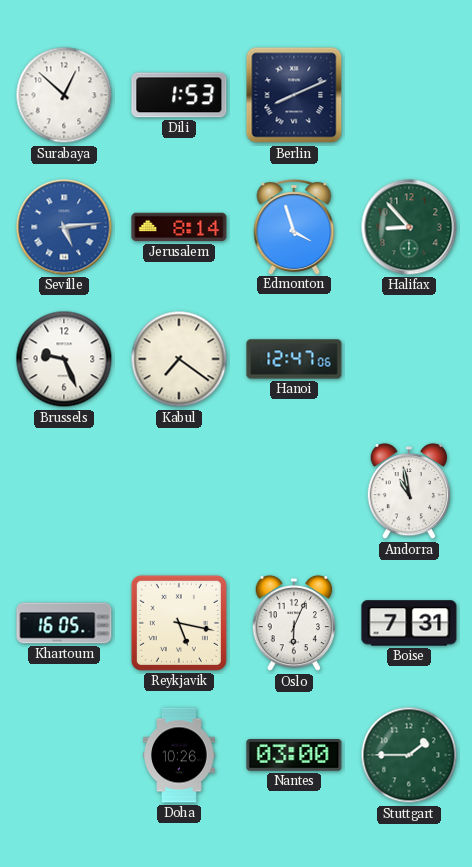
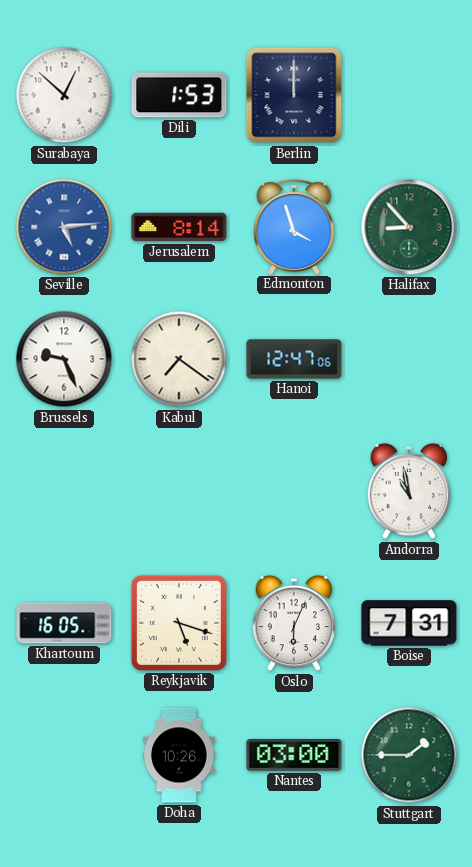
Berlin: 8:11 -> 12:00
Reykjavik: 5:17 -> 5:18
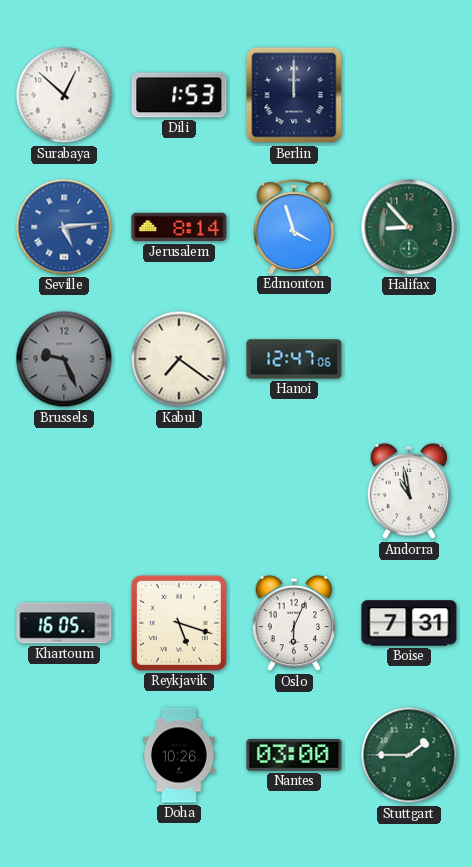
Brussels dial: white -> grey
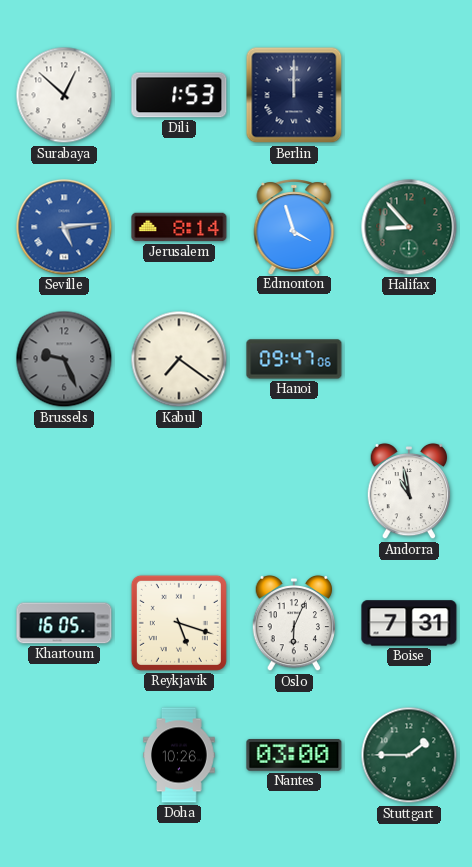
Hanoi: 12:47 -> 09:47
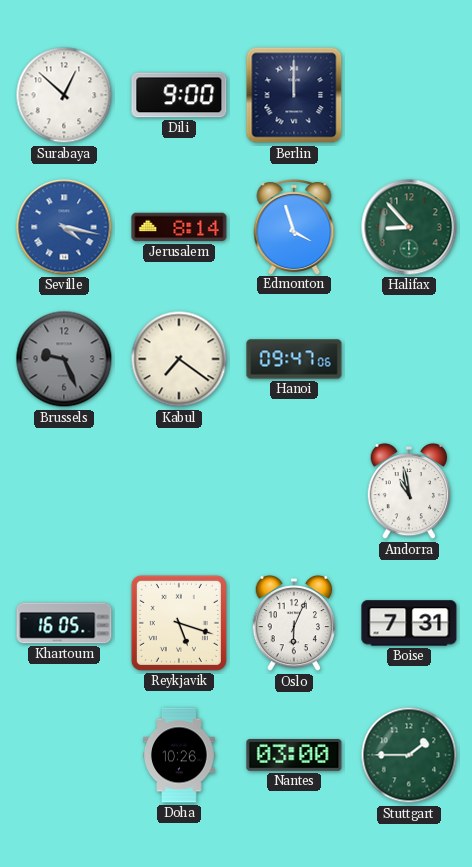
Dili: 1:53 -> 9:00
Seville: 5:14 -> 4:17
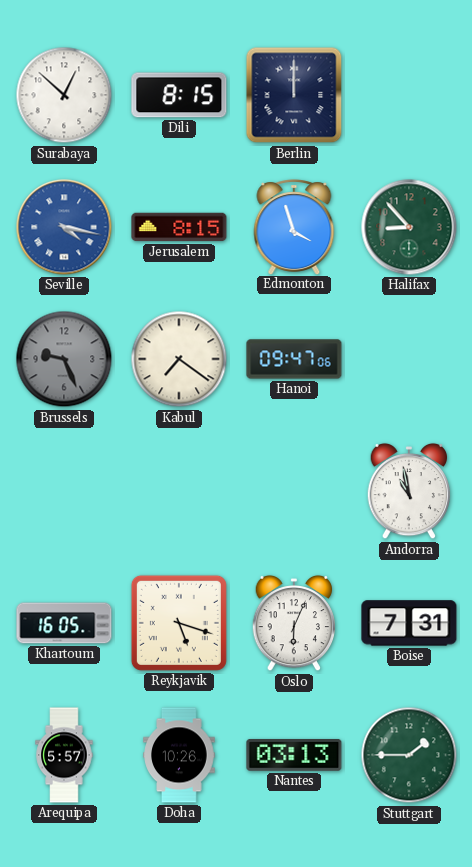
Dili: 9:00 -> 8:15
Jerusalem: 8:14 -> 8:15
Arequipa: none -> 5:57
Nantes: 03:00 -> 03:13
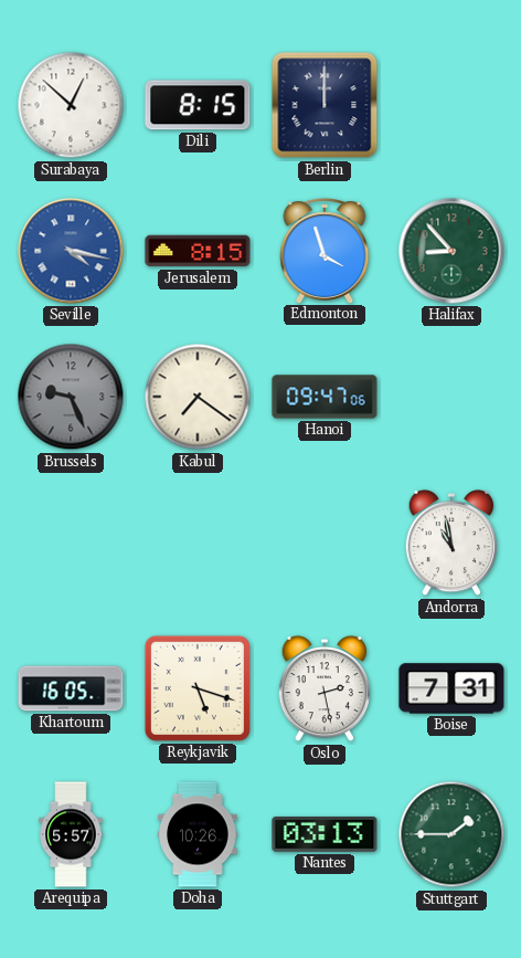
Oslo: 6:04 -> 2:28
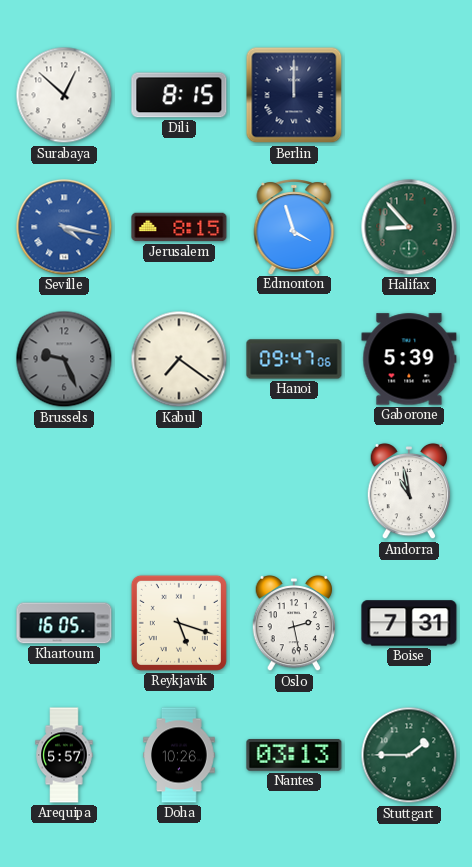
Gaborone: none -> 5:39
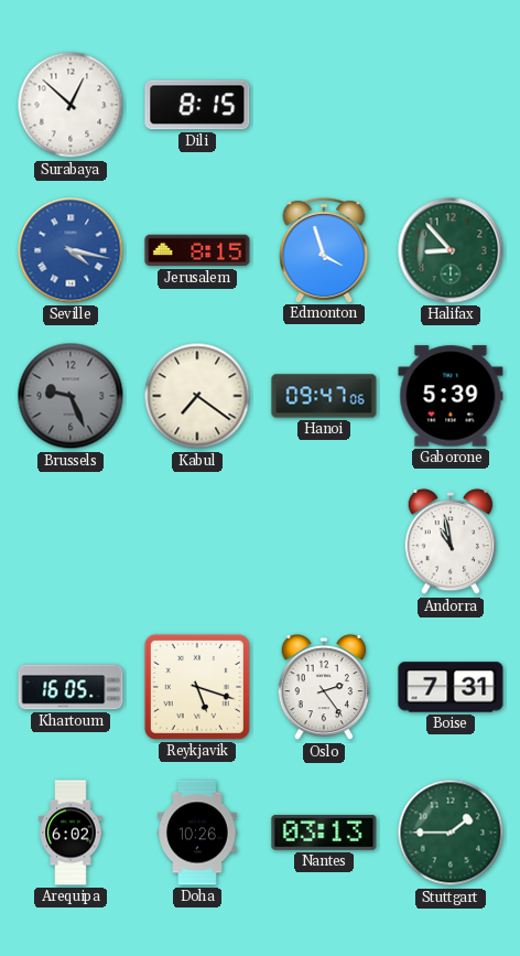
Berlin: 12:00 -> none
Oslo: 2:28 -> 2:24
Arequipa: 5:57 -> 6:02
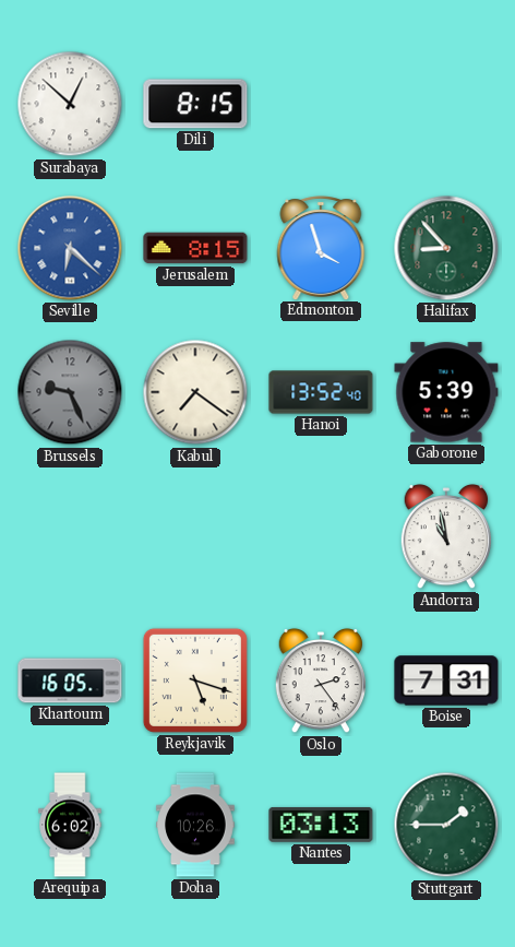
Seville: 4:17 -> 6:22
Hanoi: 09:47 -> 13:52
